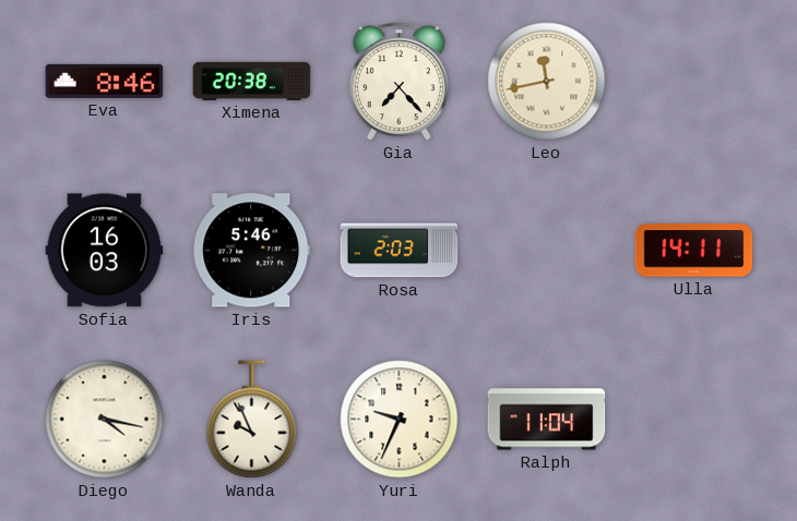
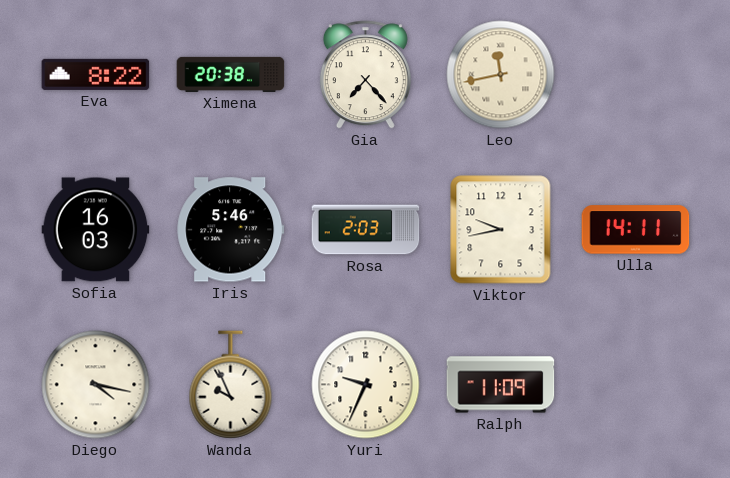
Eva: 8:46 -> 8:22
Viktor: none -> 9:43
Ralph: 11:04 -> 11:09
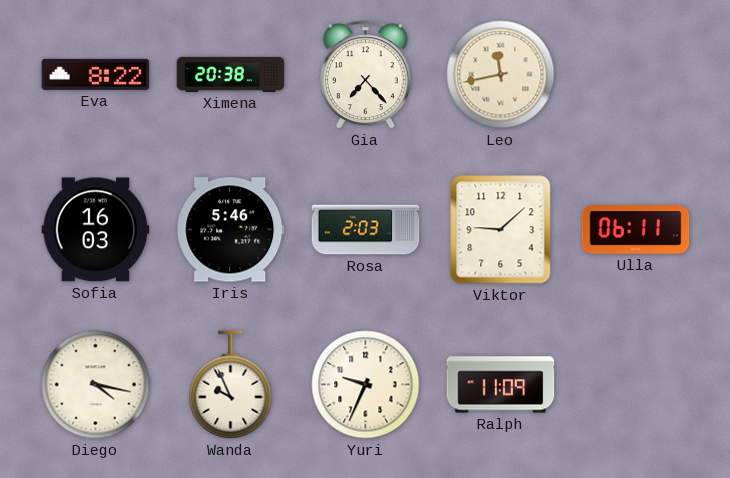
Viktor: 9:43 -> 9:08
Ulla: 14:11 -> 06:11
